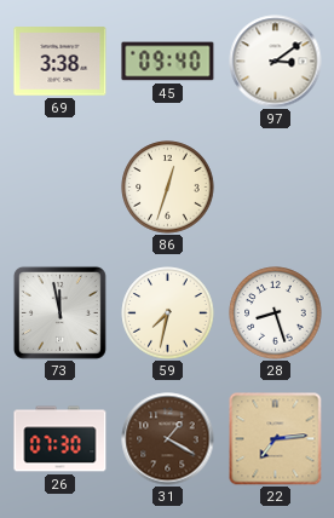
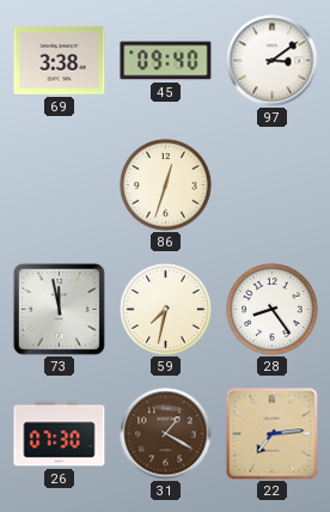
28: 8:27 -> 8:24
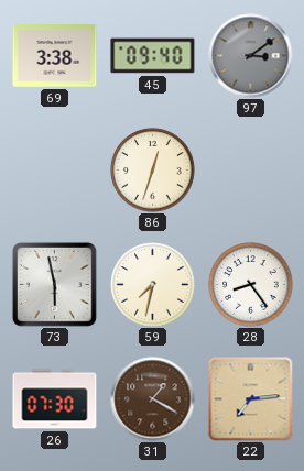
97 dial: white -> grey
73: 11:58 -> 5:58
